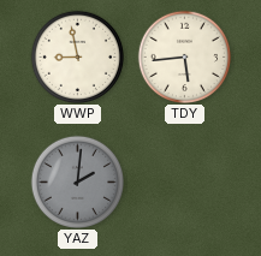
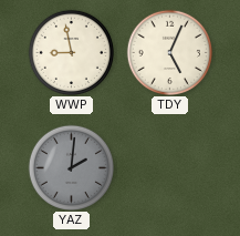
TDY: 5:44 -> 5:04
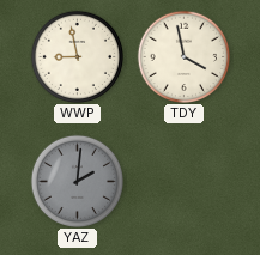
TDY: 5:04 -> 3:58
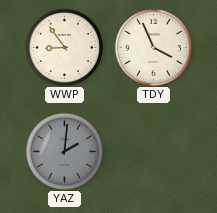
WWP: 8:58 -> 8:54
TDY: 3:58 -> 3:56
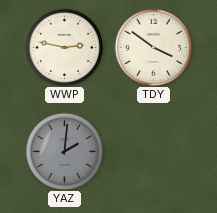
WWP: 8:54 -> 2:47
TDY: 3:56 -> 3:51
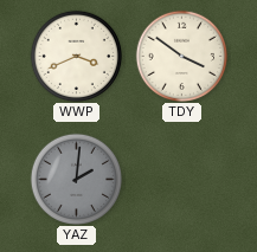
WWP: 2:47 -> 3:41
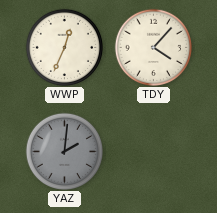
WWP: 3:41 -> 12:34
TDY: 3:51 -> 4:07
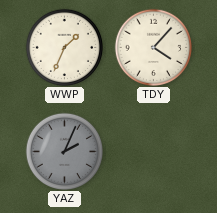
WWP: 12:34 -> 1:34
YAZ: 2:01 -> 2:04
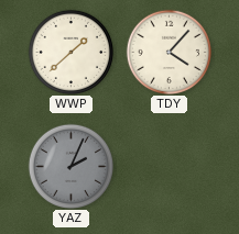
WWP: 1:34 -> 1:38
